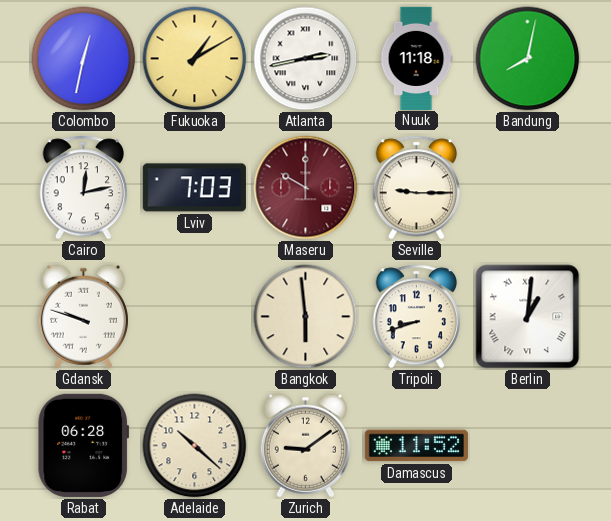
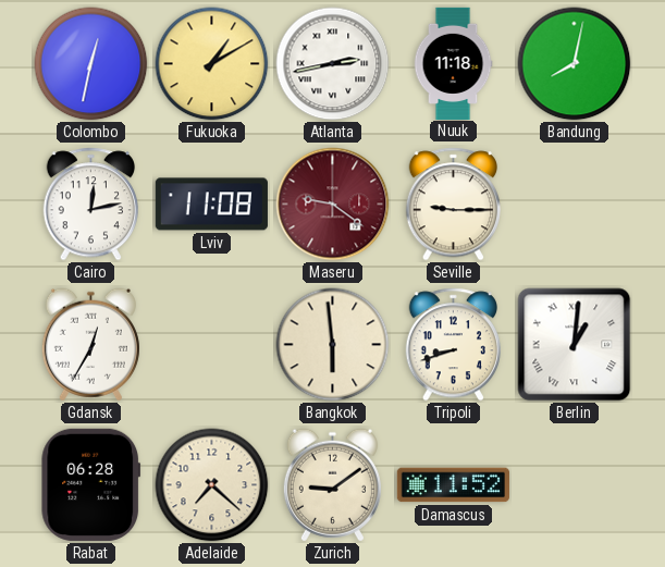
Lviv: 7:03 -> 11:08
Maseru: 10:00 -> 9:21
Gdansk: 9:48 -> 12:35
Adelaide: 10:22 -> 7:22
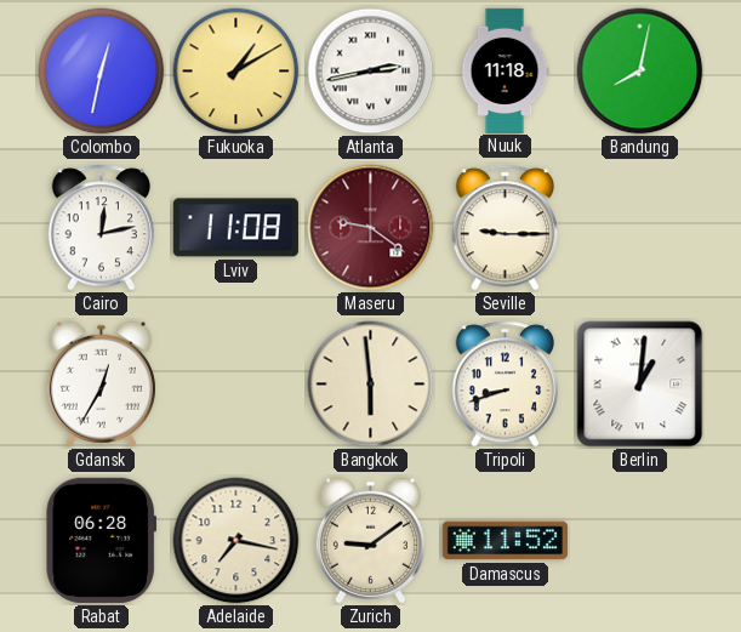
Adelaide: 7:22 -> 7:17
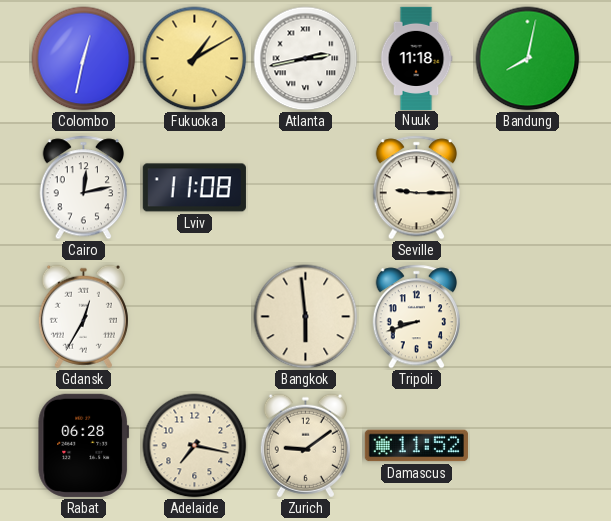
Maseru: 9:21 -> none
Berlin: 1:01 -> none
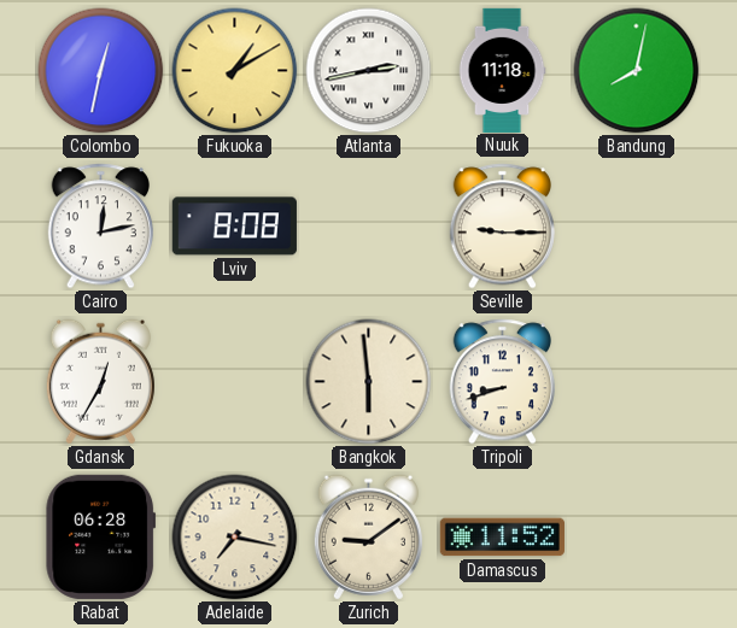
Lviv: 11:08 -> 8:08
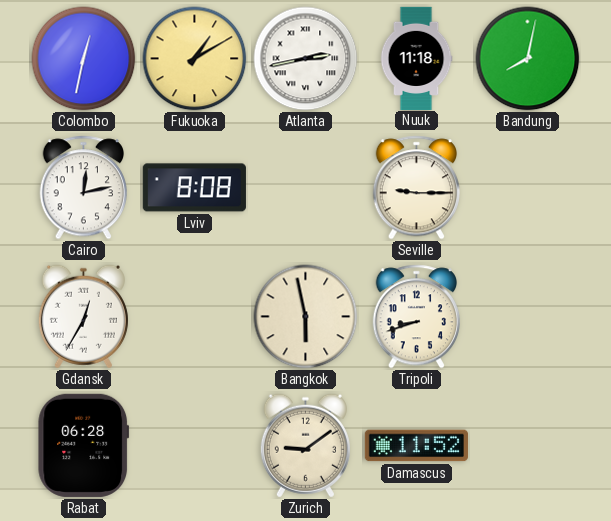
Bangkok: 5:59 -> 5:58
Adelaide: 7:17 -> none
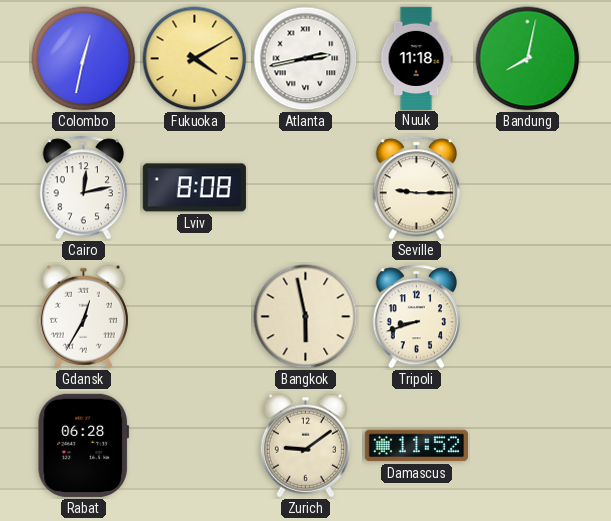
Fukuoka: 1:10 -> 4:10
